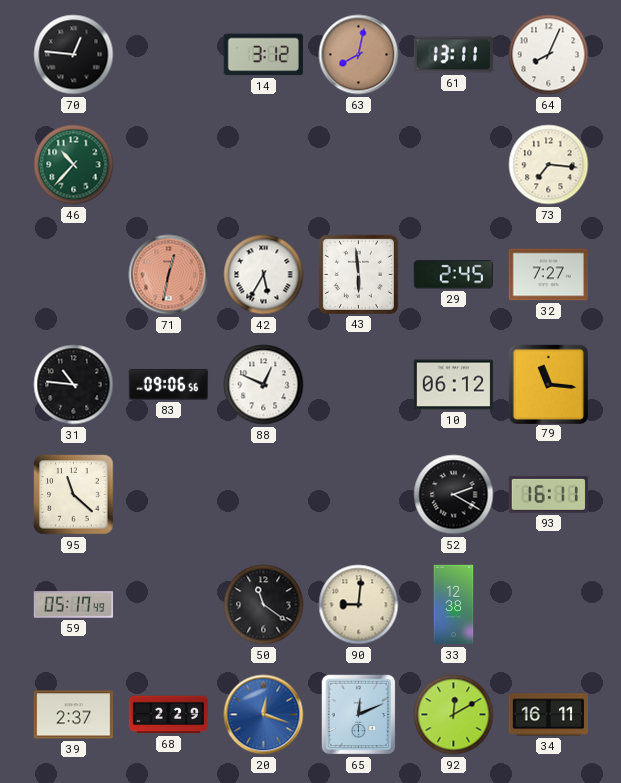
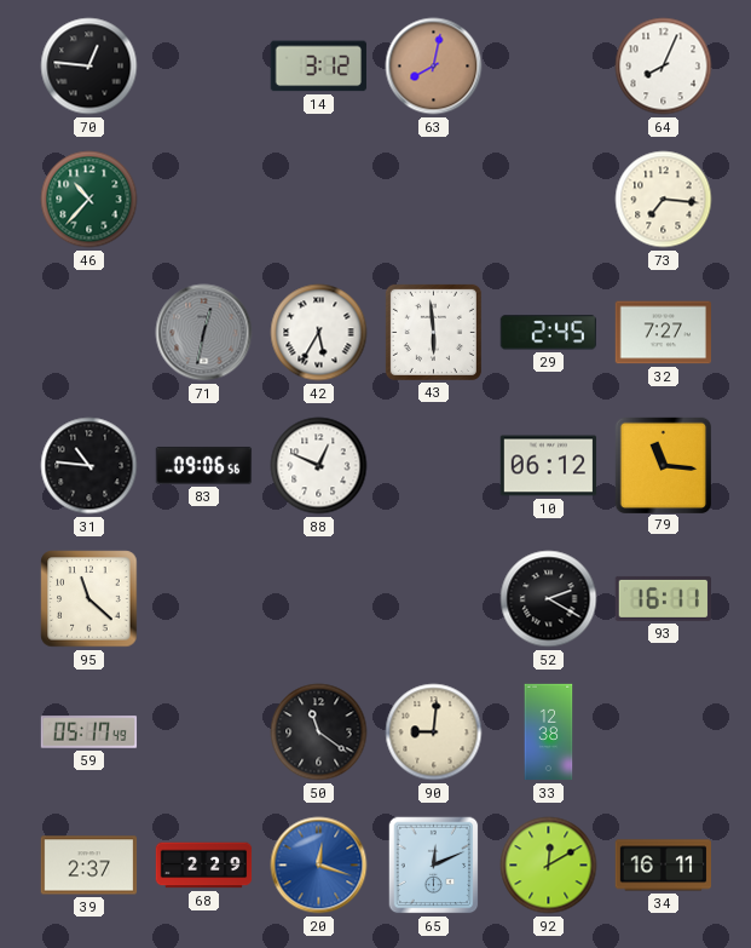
61: 13:11 -> none
71 dial: salmon -> grey
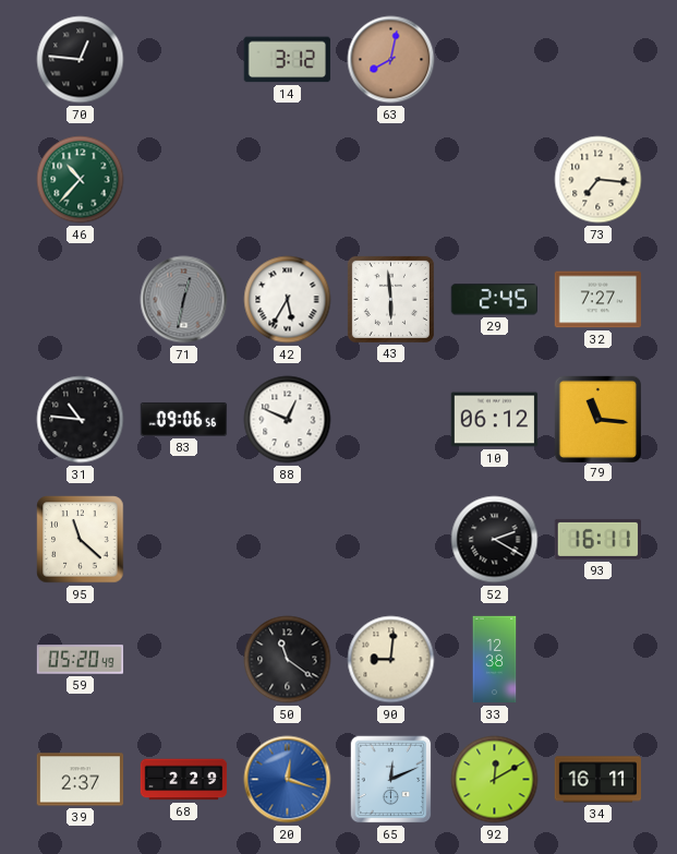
64: 8:04 -> none
59: 05:17 -> 05:20
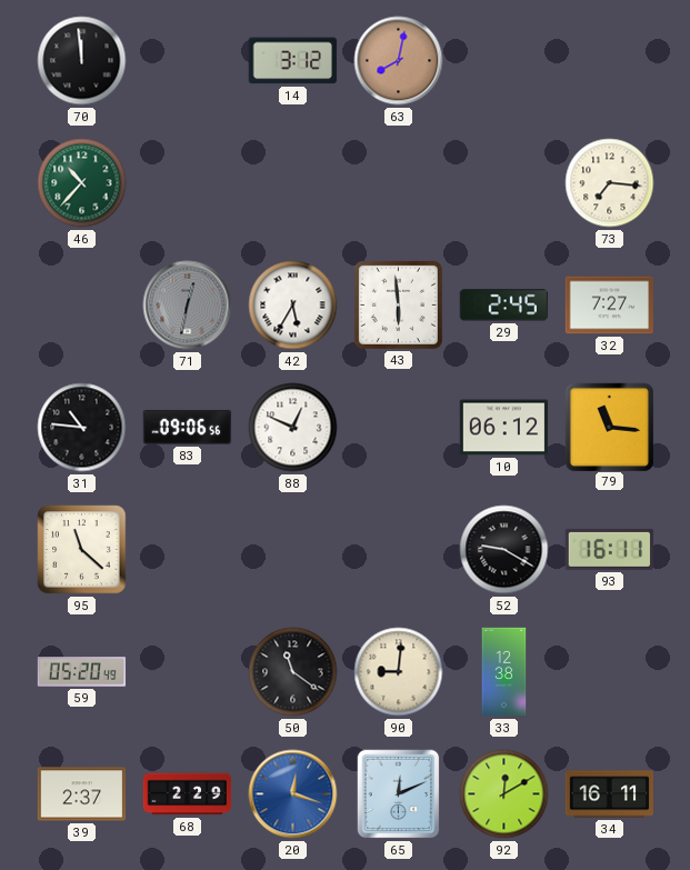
70: 12:46 -> 11:59
52: 2:20 -> 9:20
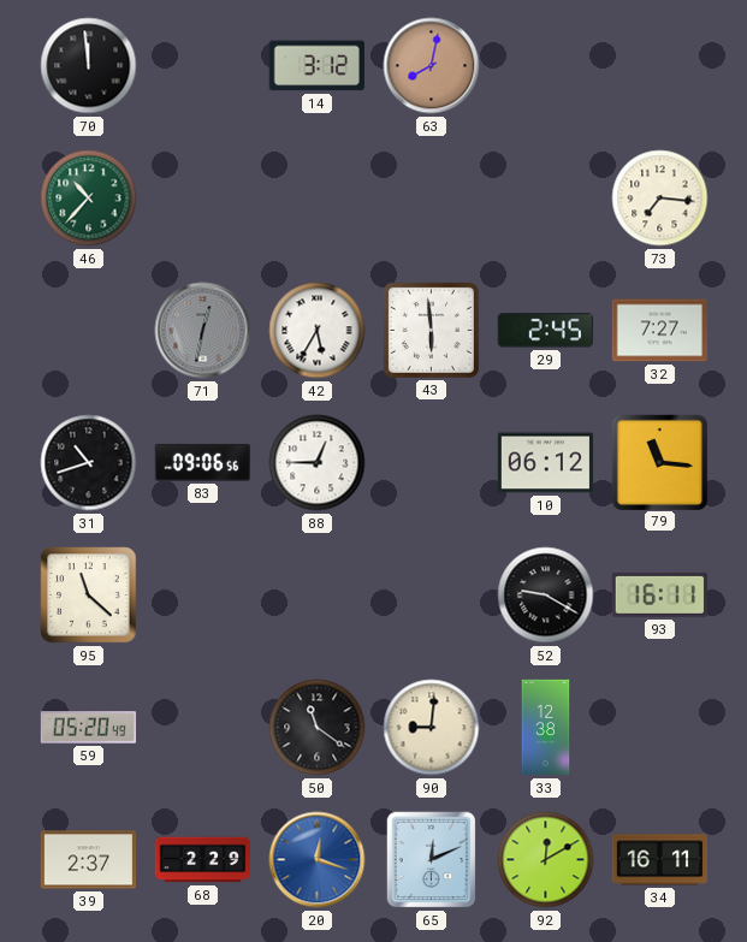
31: 10:46 -> 10:42
88: 12:49 -> 12:45
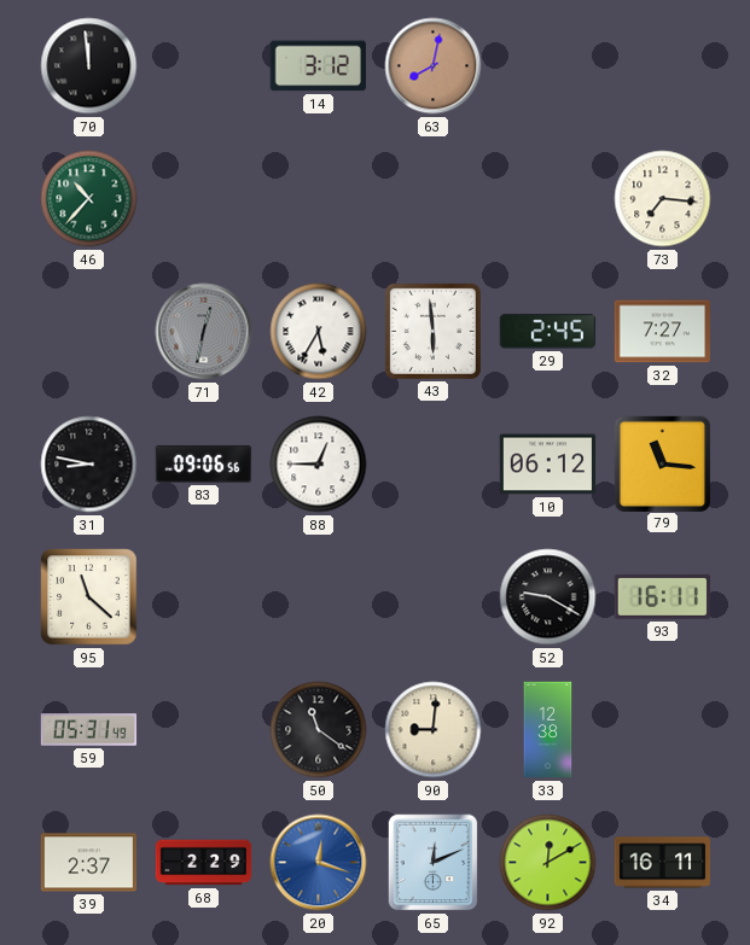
31: 10:42 -> 8:47
59: 05:20 -> 05:31
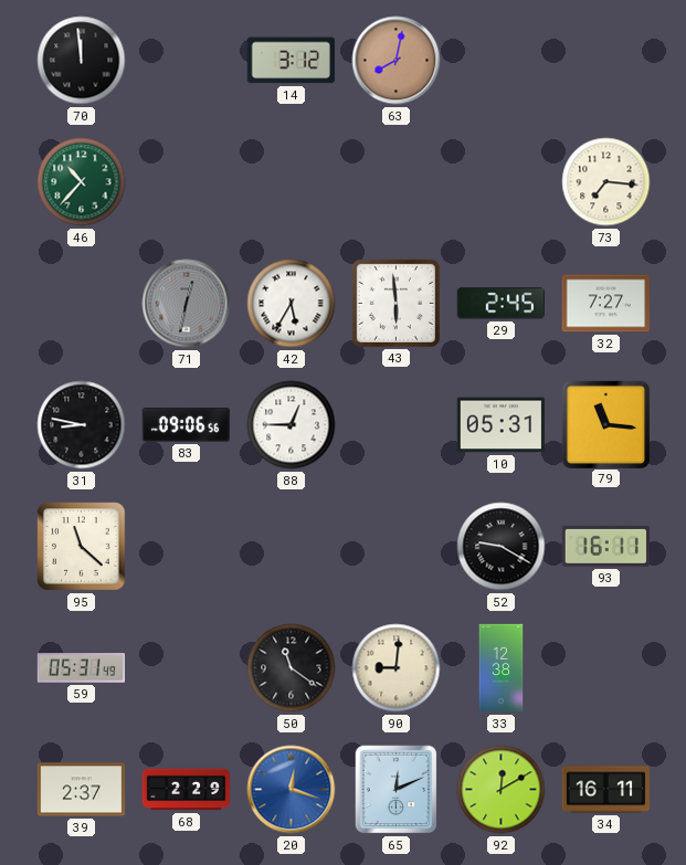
10: 06:12 -> 05:31
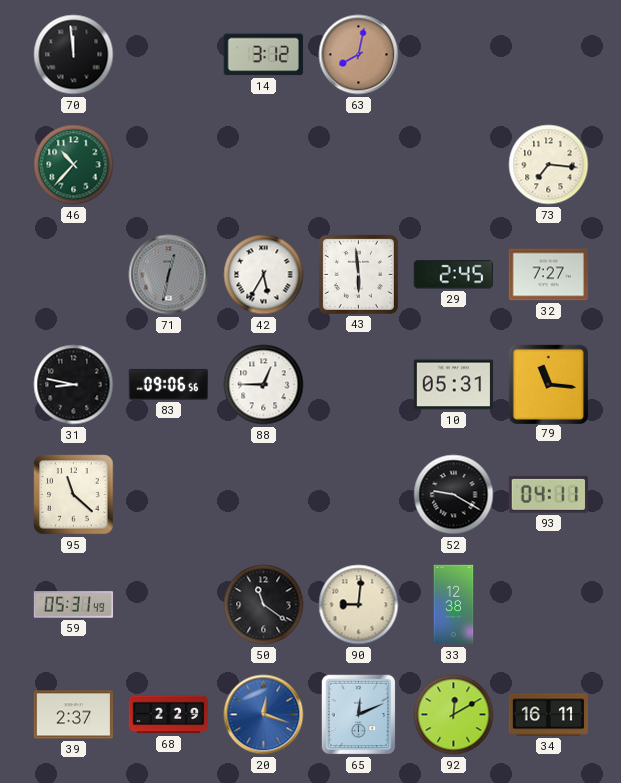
93: 16:11 -> 04:11
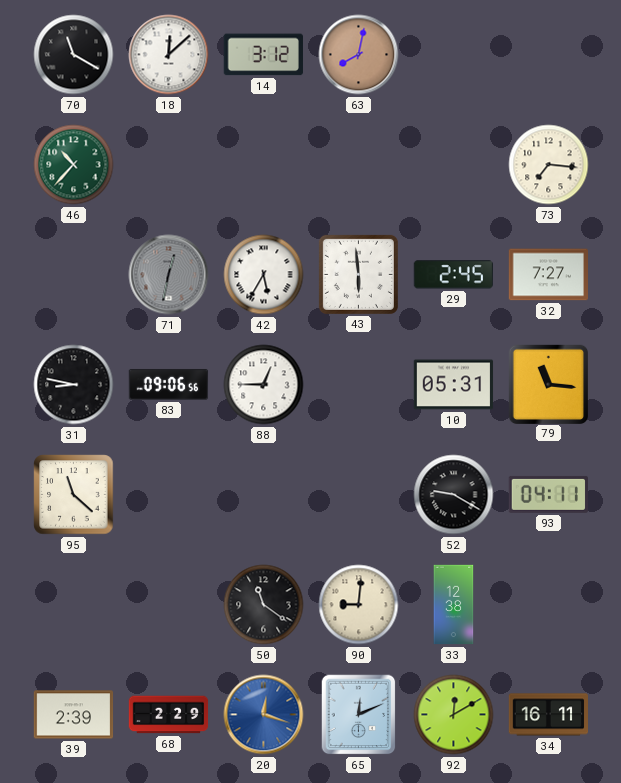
70: 11:59 -> 11:20
18: none -> 12:08
59: 05:31 -> none
39: 2:37 -> 2:39
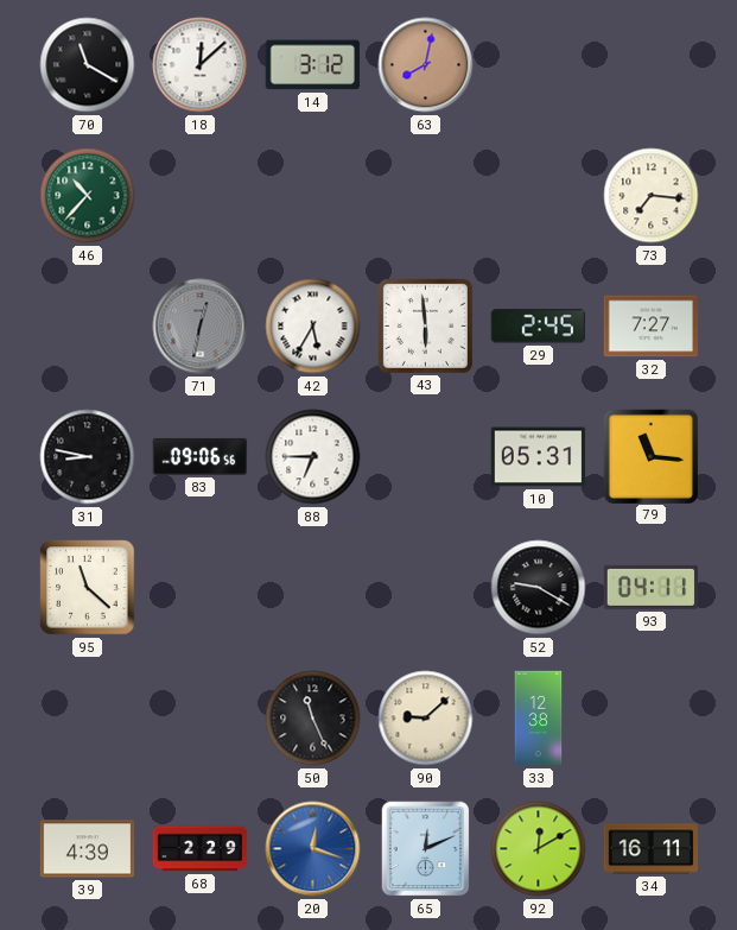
88: 12:45 -> 6:45
50: 11:21 -> 11:26
90: 9:01 -> 9:08
39: 2:39 -> 4:39
